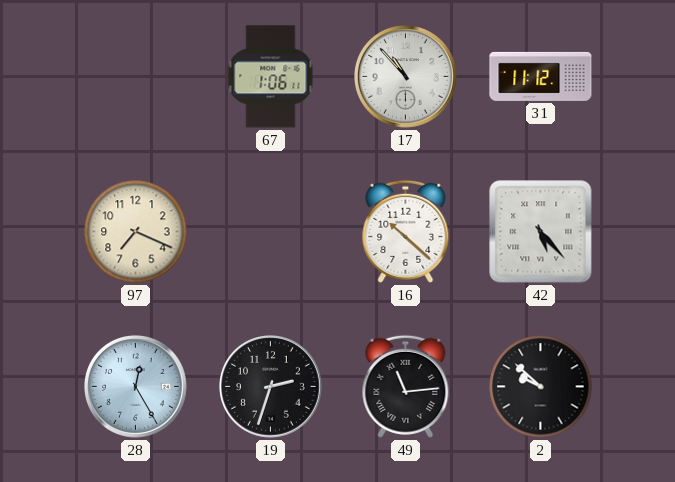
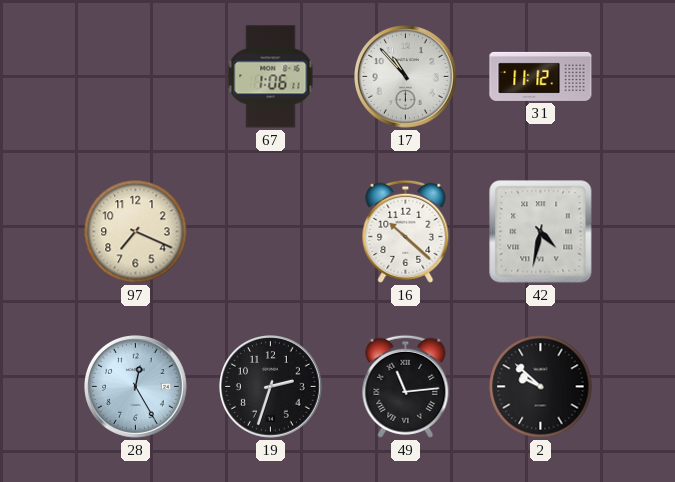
42: 5:23 -> 4:32
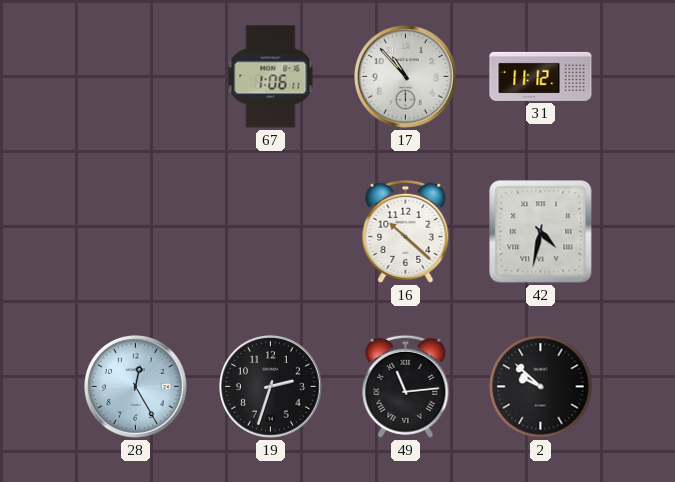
97: 7:19 -> none
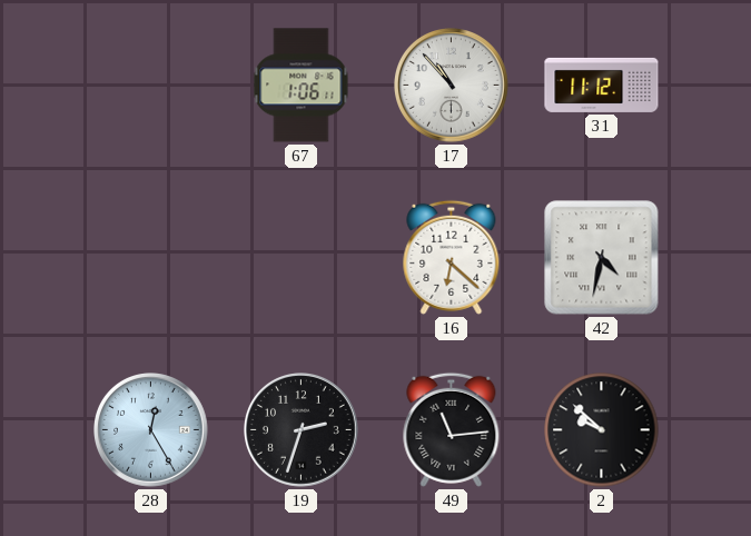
16: 10:22 -> 6:22
